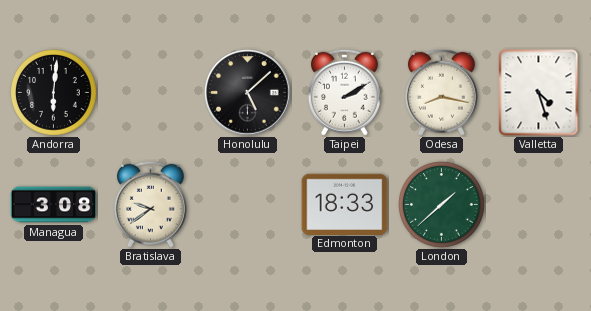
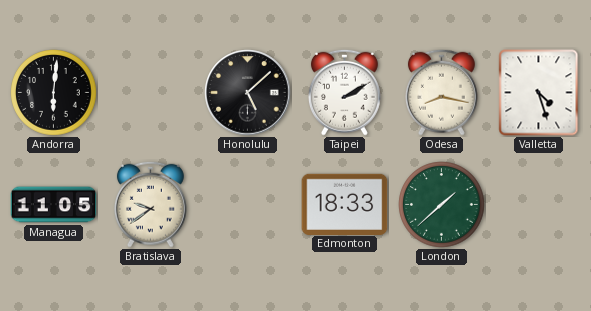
Managua: 3:08 -> 11:05
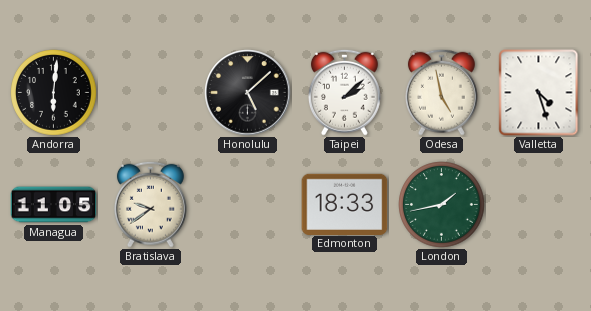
Taipei: 2:10 -> 2:08
Odesa: 8:17 -> 4:58
London: 1:38 -> 1:43
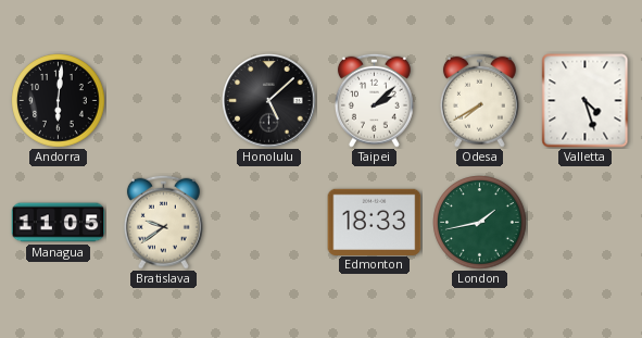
Odesa: 4:58 -> 7:40
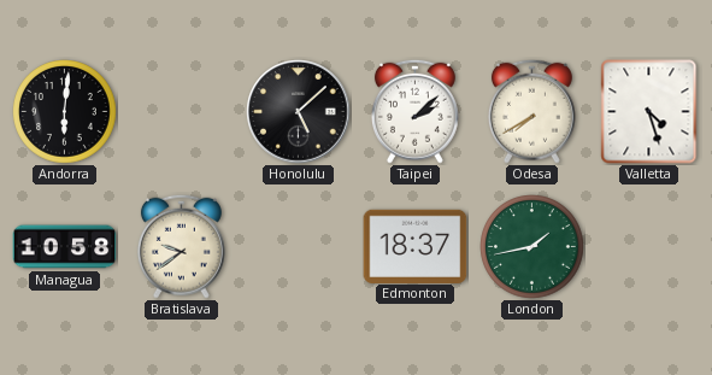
Managua: 11:05 -> 10:58
Edmonton: 18:33 -> 18:37
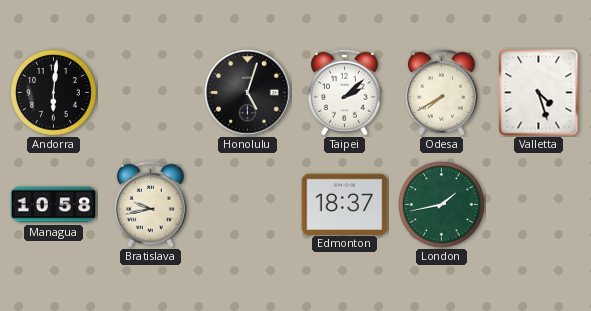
Honolulu: 5:08 -> 5:03
Bratislava: 9:39 -> 9:43
